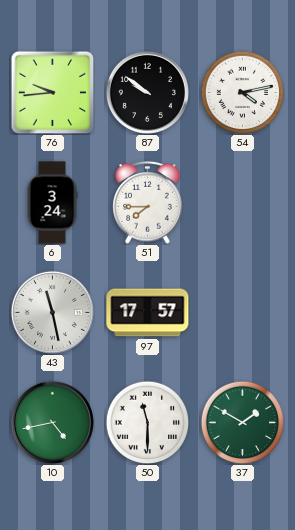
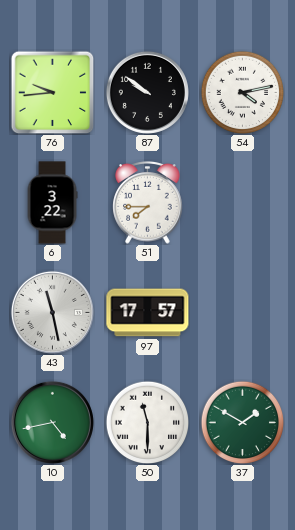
6: 3:24 -> 3:22
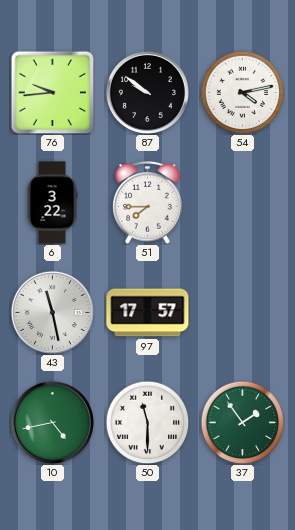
37: 1:50 -> 1:54
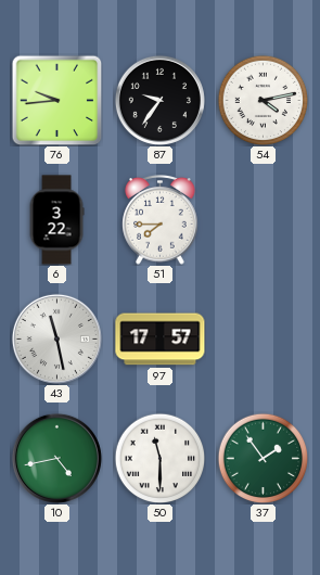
87: 9:51 -> 9:36
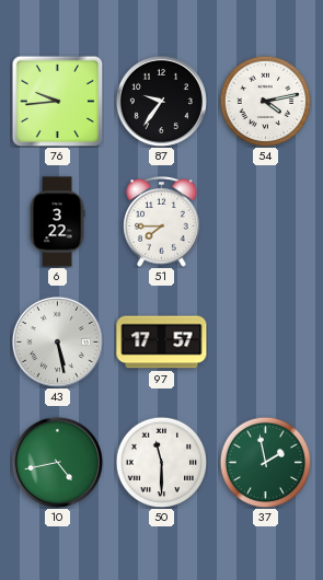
43: 11:28 -> 5:28
37: 1:54 -> 1:58
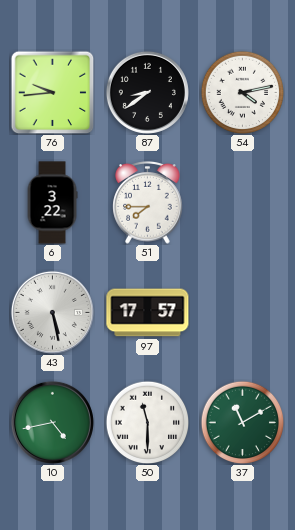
87: 9:36 -> 8:39
37: 1:58 -> 11:10
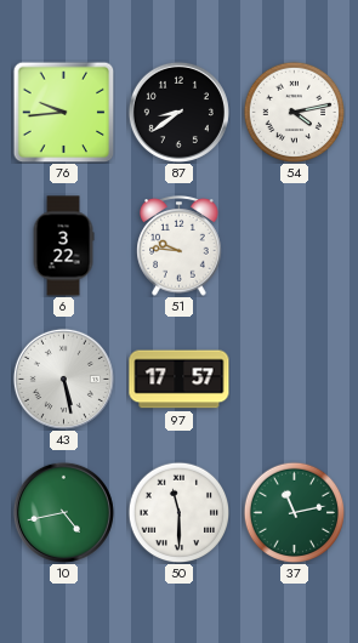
51: 7:45 -> 9:46
37: 11:10 -> 11:13
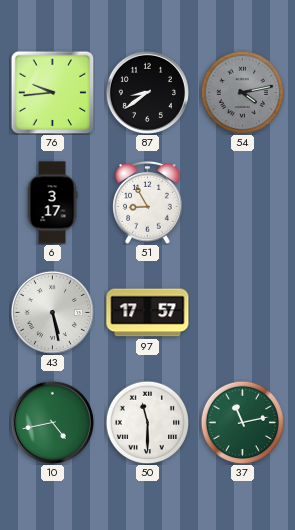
54 dial: white -> grey
6: 3:22 -> 3:17
51: 9:46 -> 8:55
